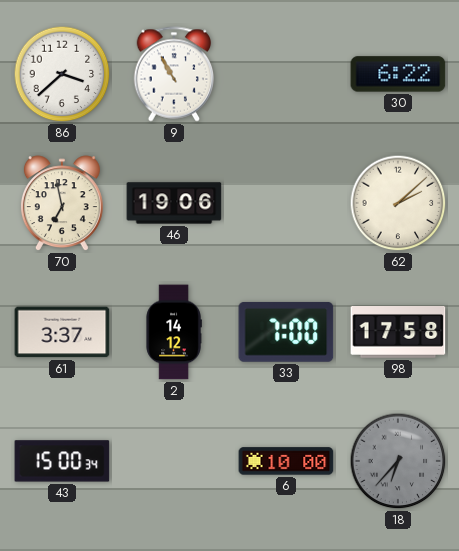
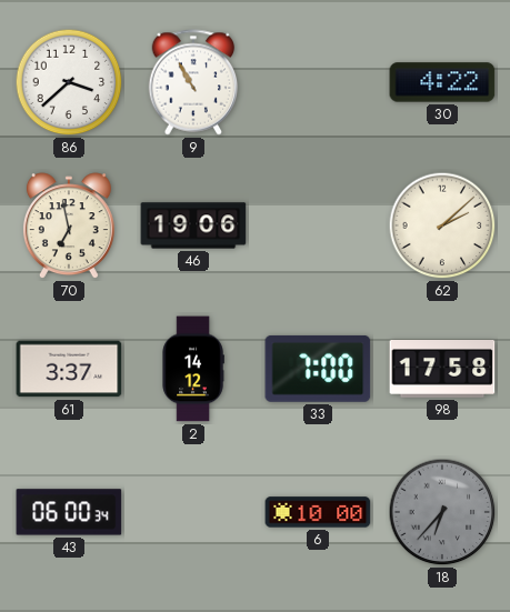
30: 6:22 -> 4:22
43: 15:00 -> 06:00
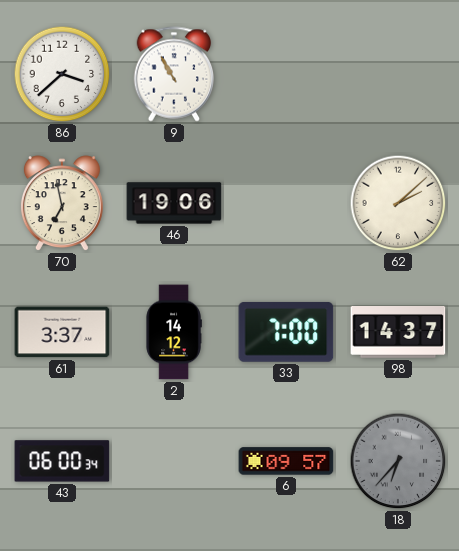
30: 4:22 -> none
98: 17:58 -> 14:37
6: 10:00 -> 09:57
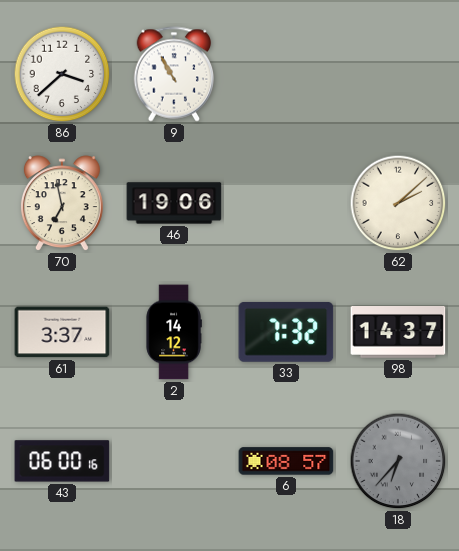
33: 7:00 -> 7:32
43: 06:00:34 -> 06:00:16
6: 09:57 -> 08:57
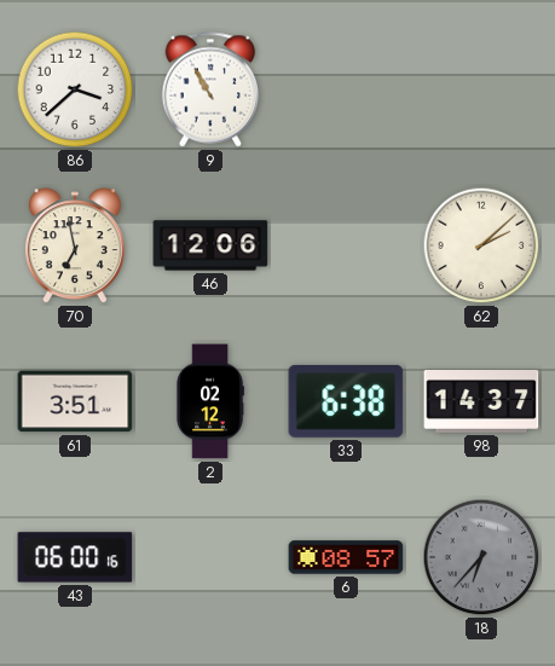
46: 19:06 -> 12:06
61: 3:37 -> 3:51
2: 14:12 -> 02:12
33: 7:32 -> 6:38
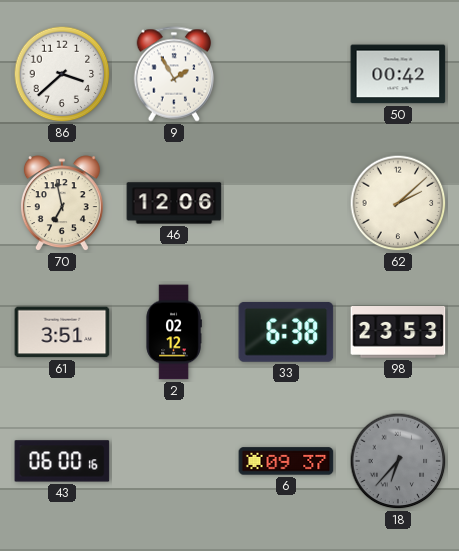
9: 10:55 -> 1:55
50: none -> 00:42
98: 14:37 -> 23:53
6: 08:57 -> 09:37
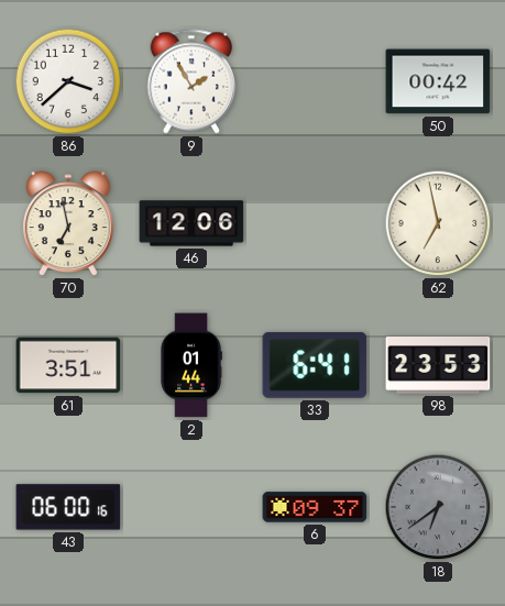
62: 2:08 -> 6:58
2: 02:12 -> 01:44
33: 6:38 -> 6:41
18: 6:37 -> 6:39
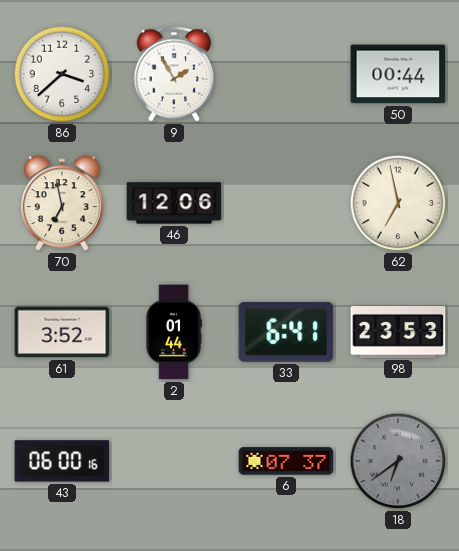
50: 00:42 -> 00:44
61: 3:51 -> 3:52
6: 09:37 -> 07:37
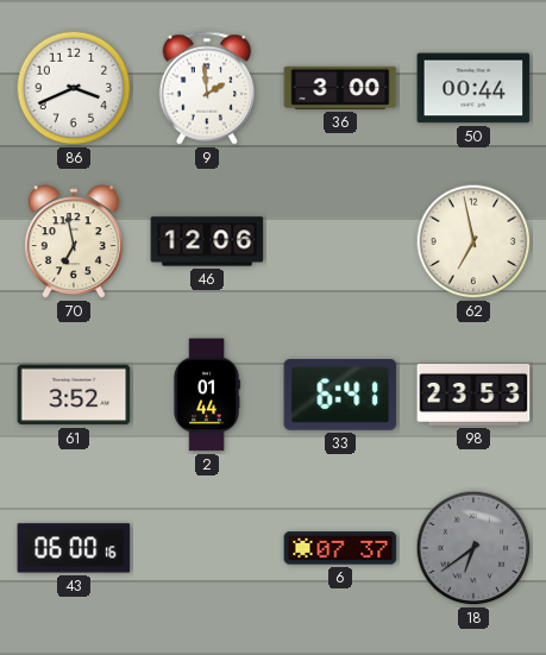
86: 3:38 -> 3:41
9: 1:55 -> 1:59
36: none -> 3:00
